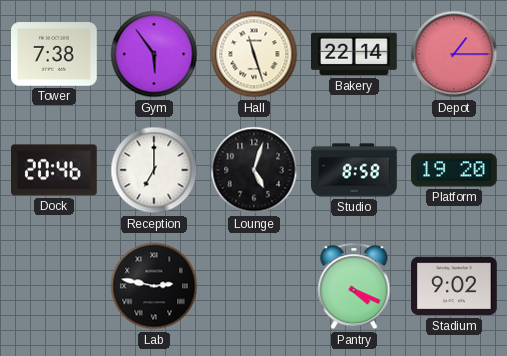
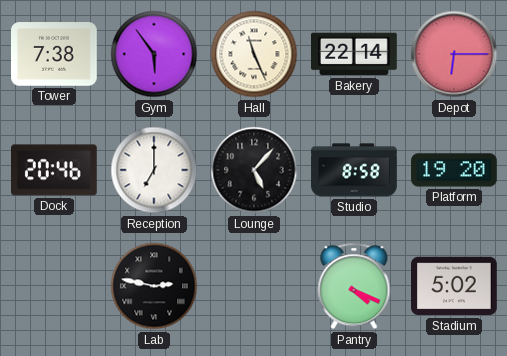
Hall: 11:27 -> 11:26
Depot: 1:15 -> 6:15
Lounge: 5:03 -> 5:07
Stadium: 9:02 -> 5:02
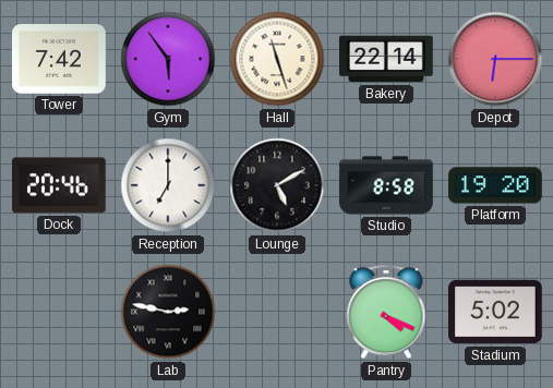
Tower: 7:38 -> 7:42
Hall: 11:26 -> 11:27
Lounge: 5:07 -> 5:10
